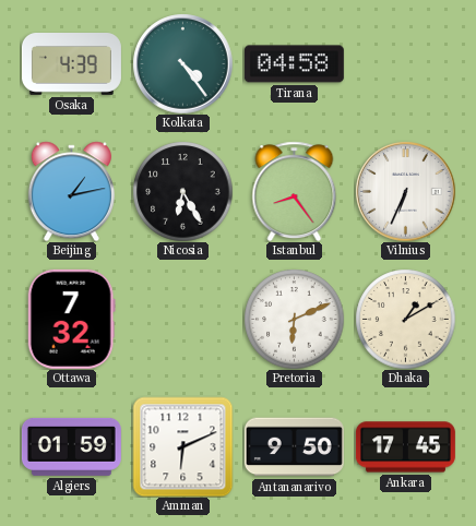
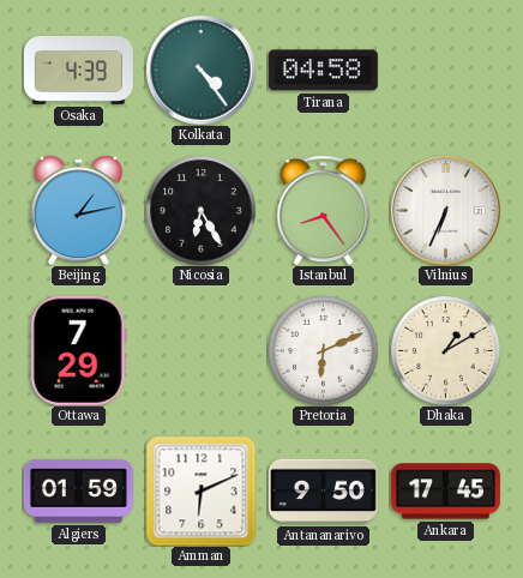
Ottawa: 7:32 -> 7:29
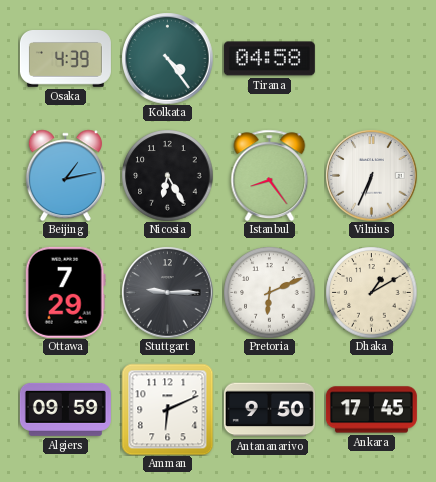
Stuttgart: none -> 9:15
Algiers: 01:59 -> 09:59
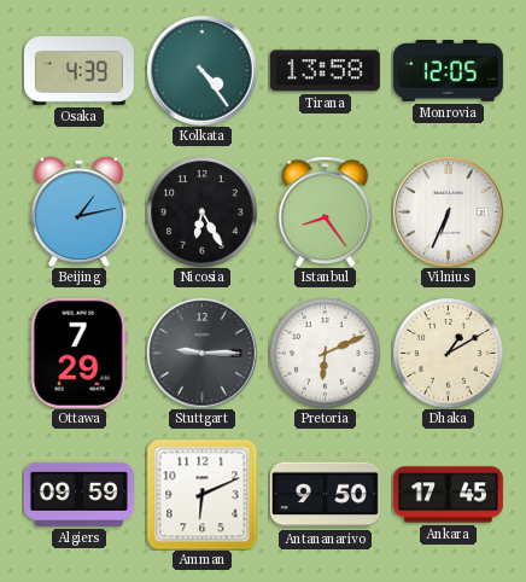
Tirana: 04:58 -> 13:58
Monrovia: none -> 12:05
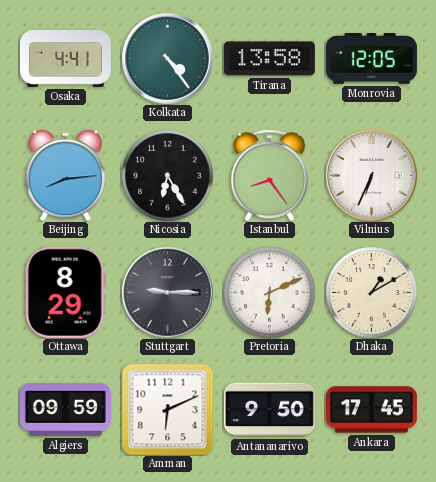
Osaka: 4:39 -> 4:41
Beijing: 1:13 -> 8:14
Ottawa: 7:29 -> 8:29
